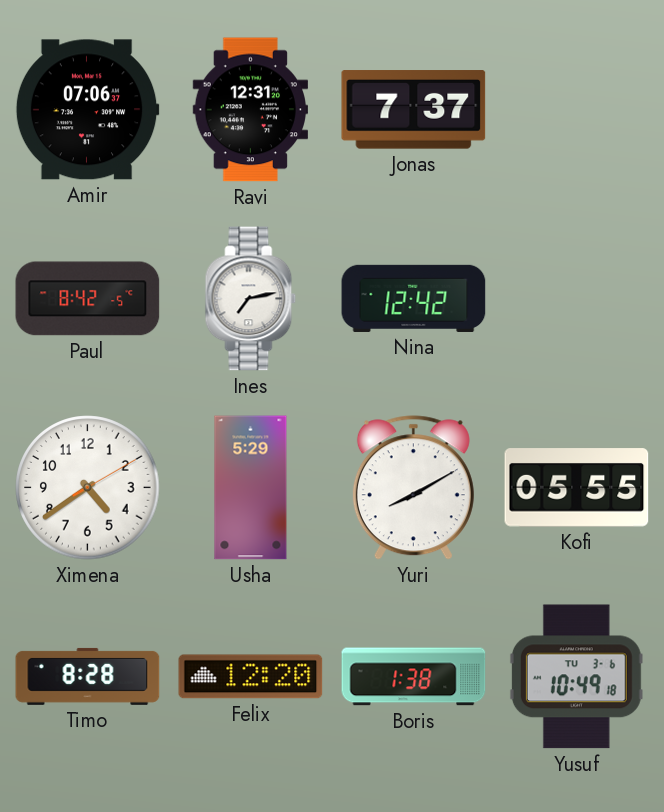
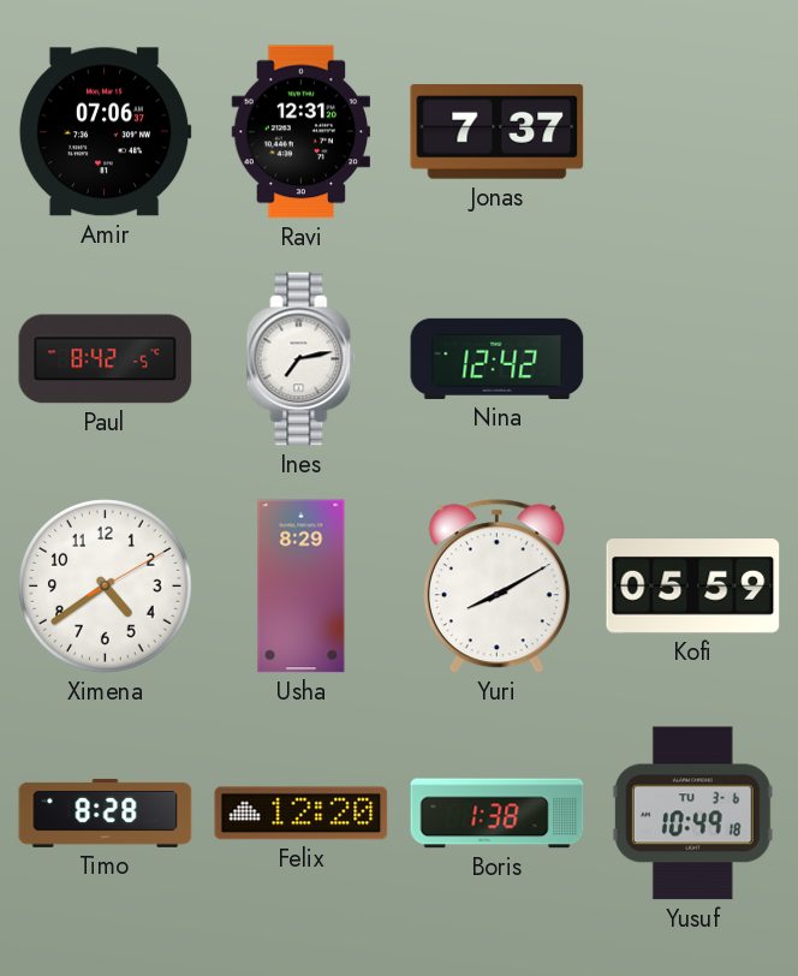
Usha: 5:29 -> 8:29
Kofi: 05:55 -> 05:59
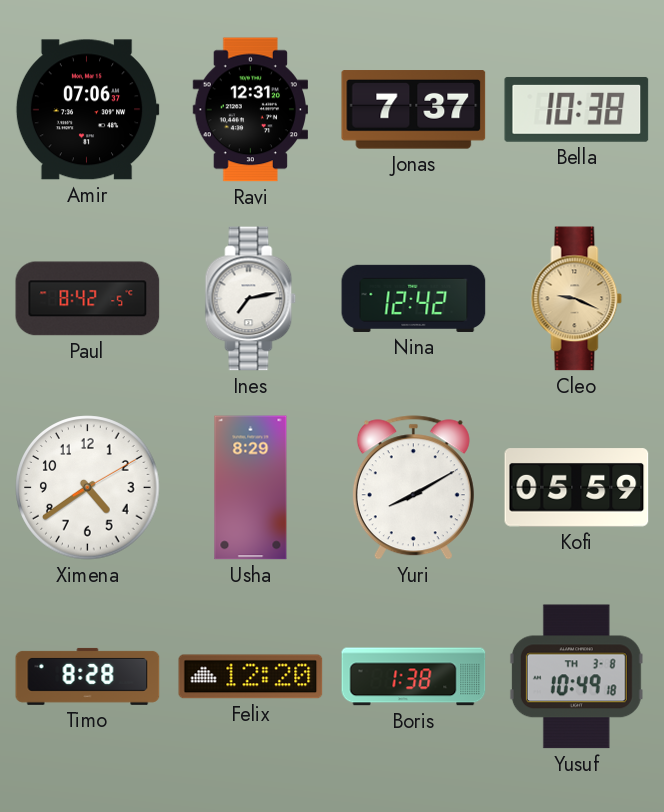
Bella: none -> 10:38
Cleo: none -> 9:19
Yusuf date: TU 3-6 -> TH 3-8
